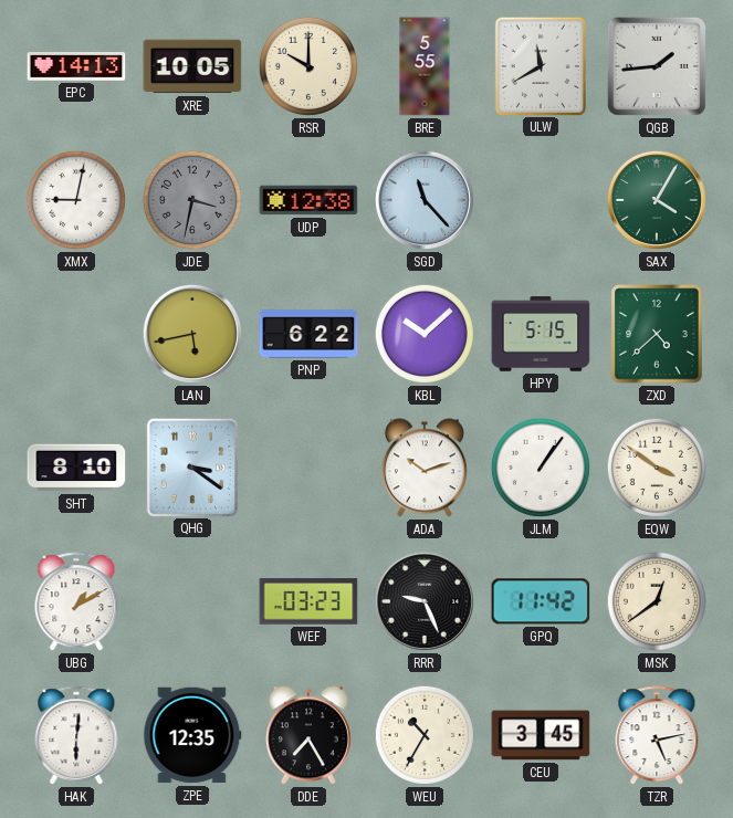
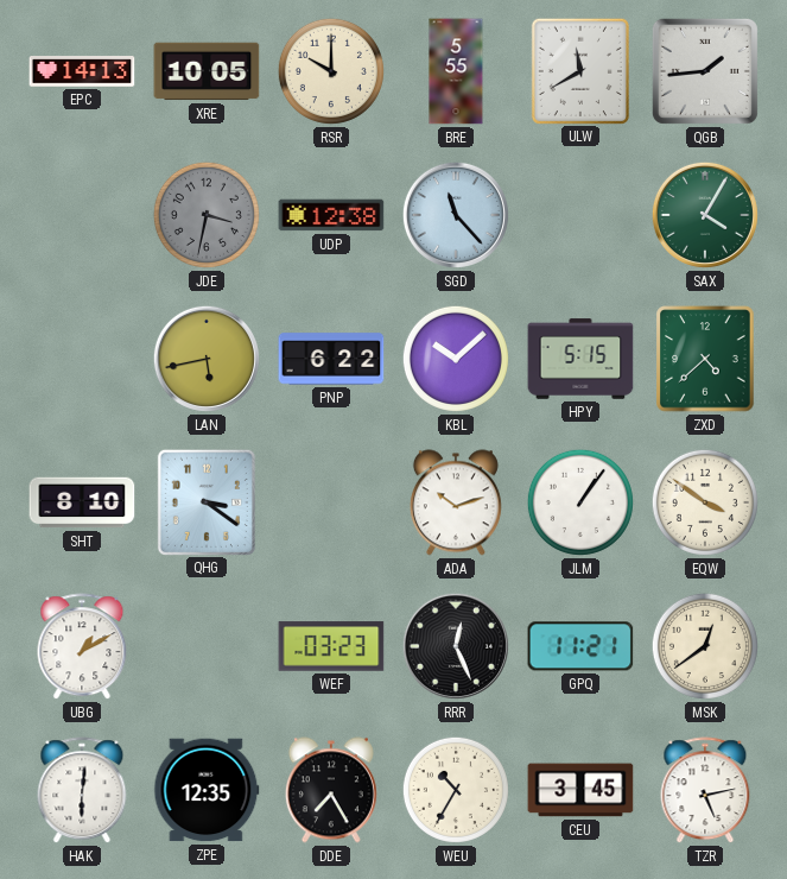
XMX: 9:02 -> none
RRR: 9:26 -> 12:26
GPQ: 11:42 -> 11:21
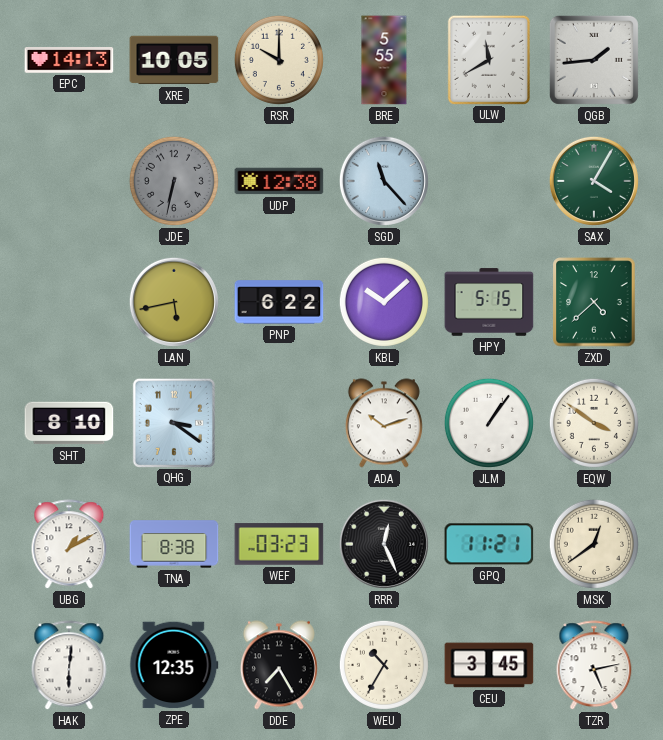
JDE: 3:32 -> 6:32
TNA: none -> 8:38
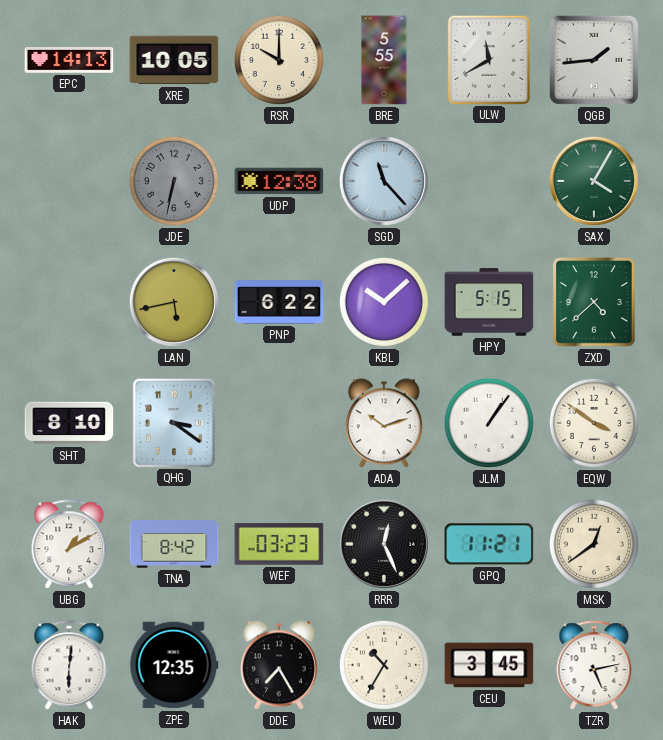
TNA: 8:38 -> 8:42
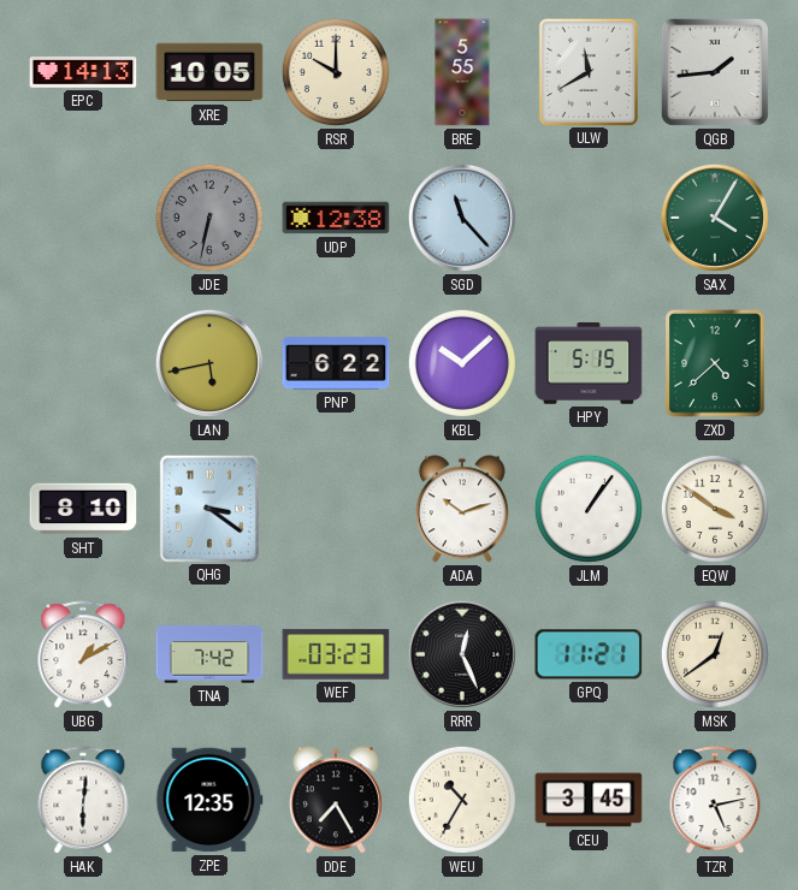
TNA: 8:42 -> 7:42
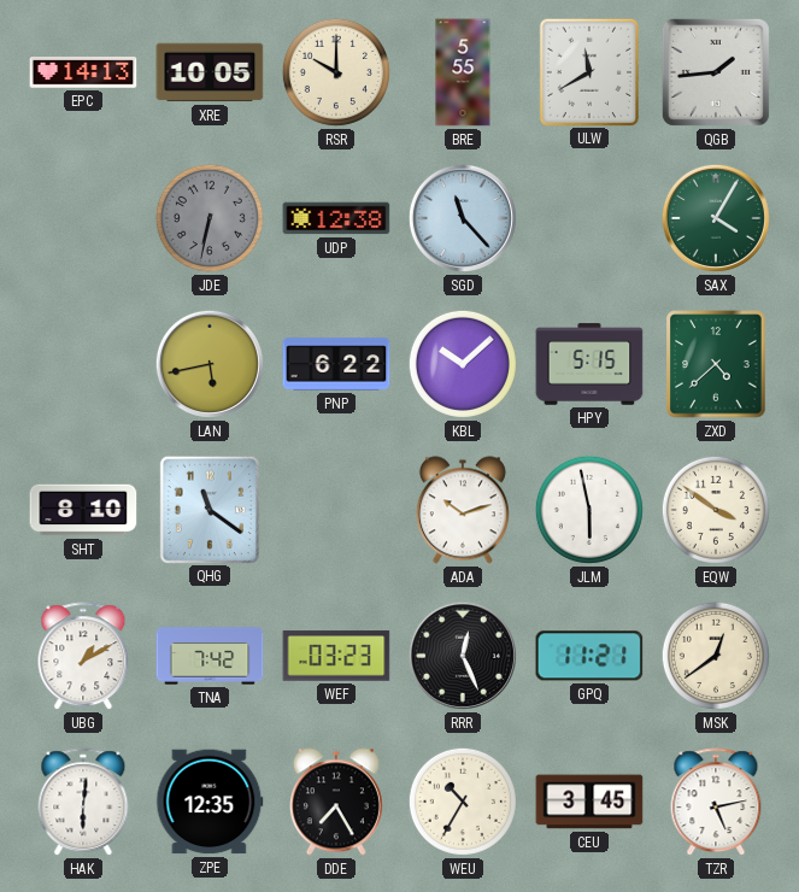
QHG: 3:21 -> 11:21
JLM: 1:06 -> 5:58
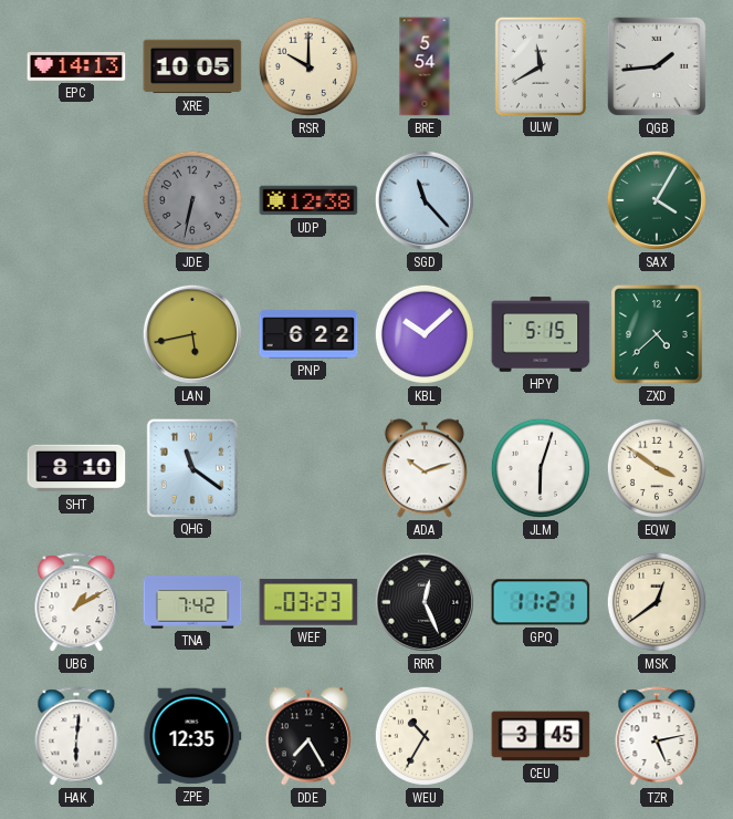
BRE: 5:55 -> 5:54
JLM: 5:58 -> 6:03
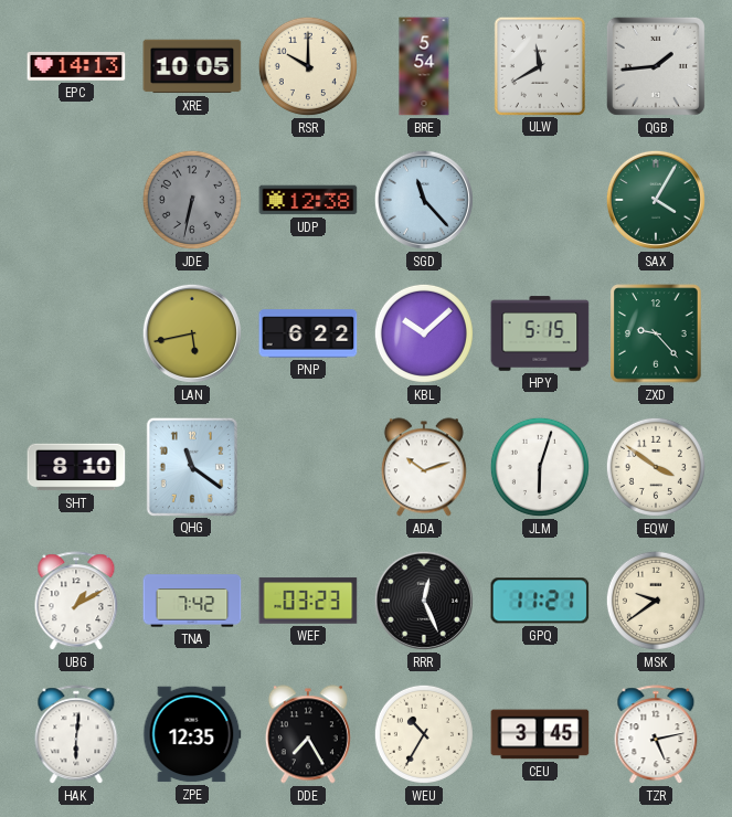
ZXD: 4:38 -> 9:23
MSK: 12:39 -> 9:39
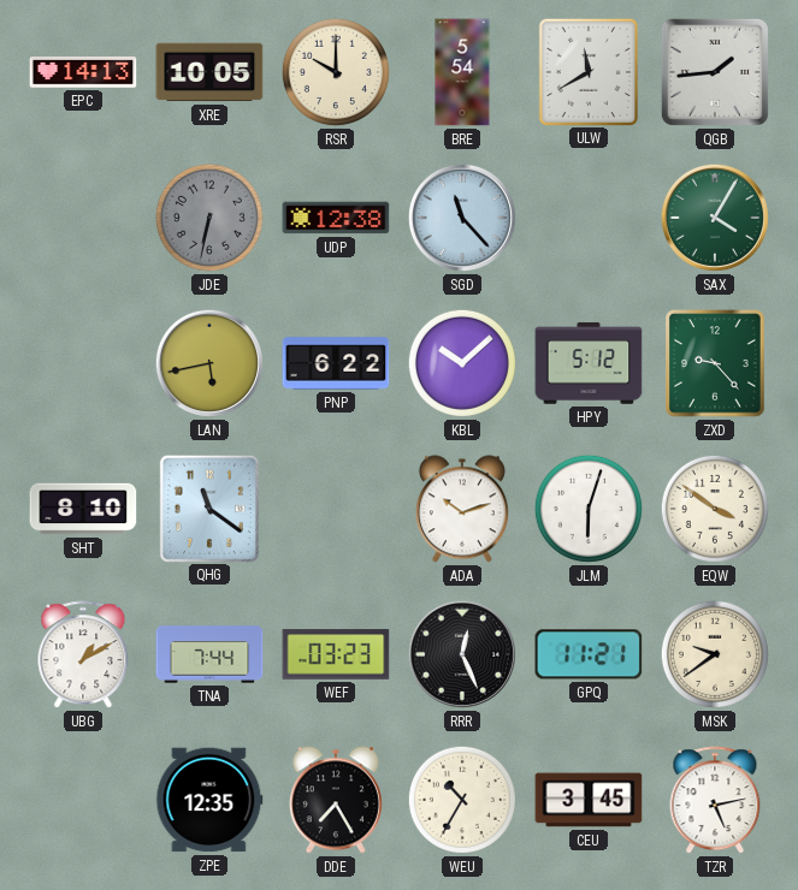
HPY: 5:15 -> 5:12
TNA: 7:42 -> 7:44
HAK: 6:01 -> none
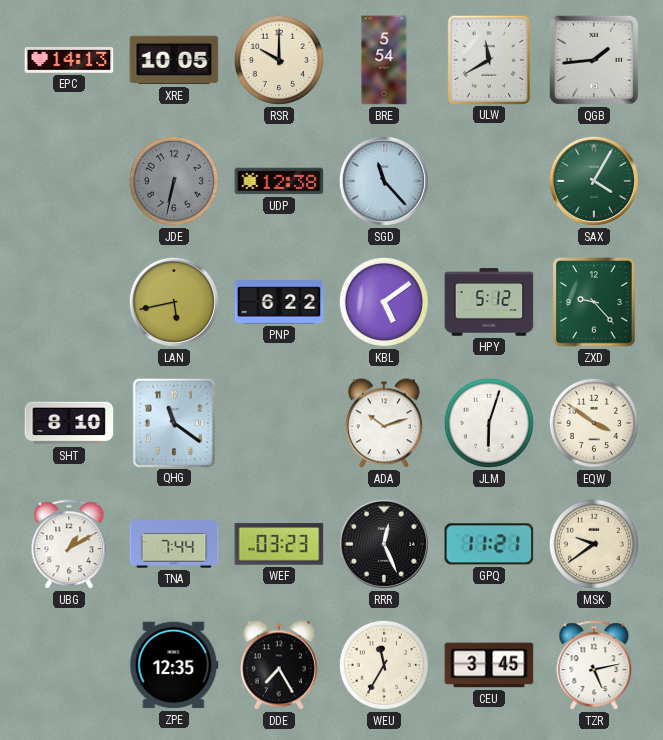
KBL: 10:08 -> 5:09
WEU: 10:35 -> 11:35
